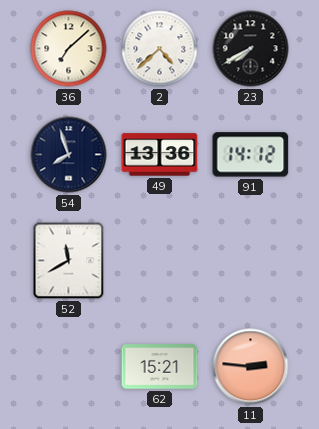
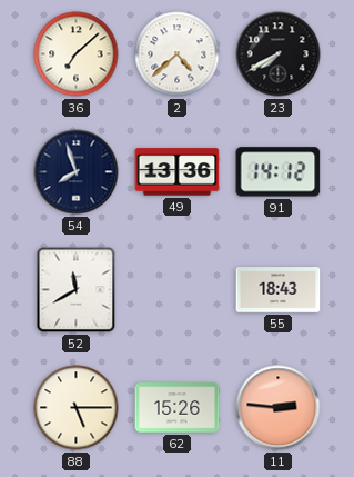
55: none -> 18:43
88: none -> 5:15
62: 15:21 -> 15:26
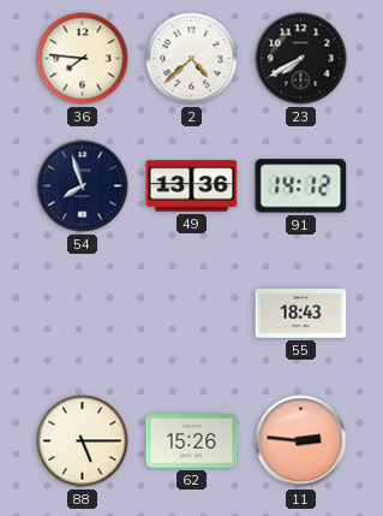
36: 7:08 -> 7:46
52: 11:40 -> none
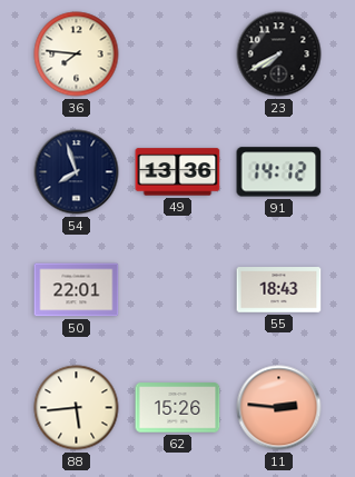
2: 4:38 -> none
50: none -> 22:01
88: 5:15 -> 5:44
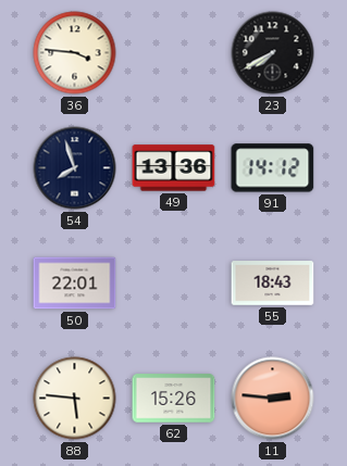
36: 7:46 -> 3:46
88: 5:44 -> 5:46
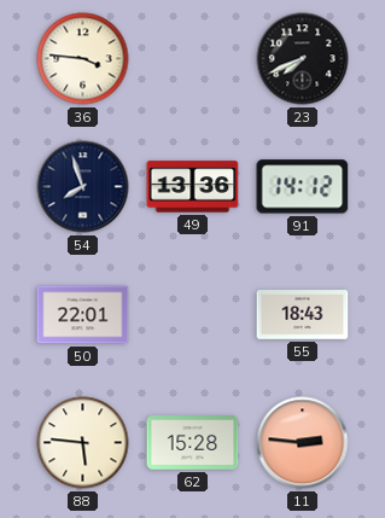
23: 7:40 -> 7:41
62: 15:26 -> 15:28
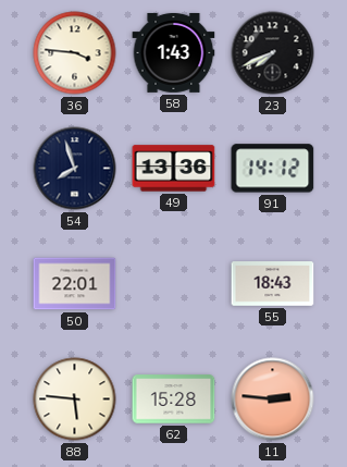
58: none -> 1:43
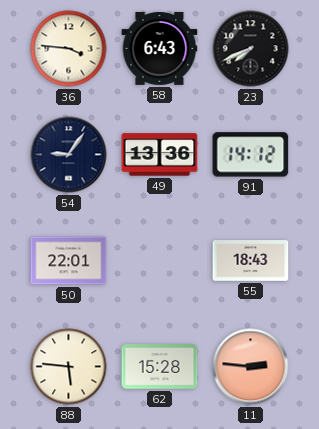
58: 1:43 -> 6:43
54: 7:57 -> 9:06
